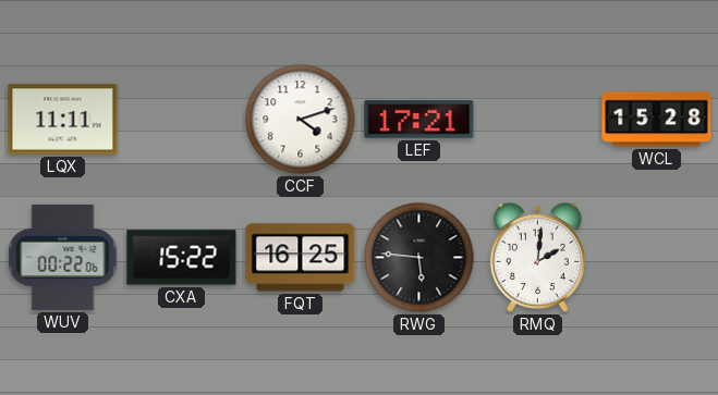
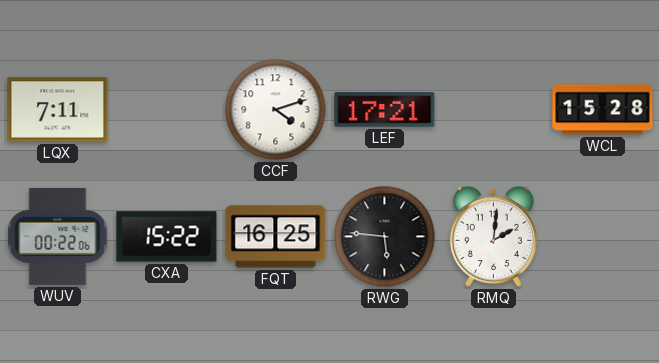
LQX: 11:11 -> 7:11
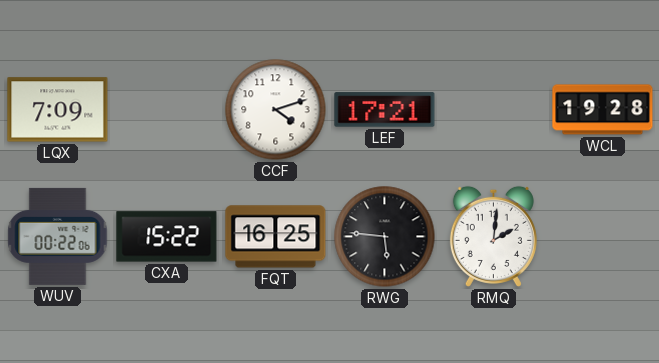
LQX: 7:11 -> 7:09
WCL: 15:28 -> 19:28
